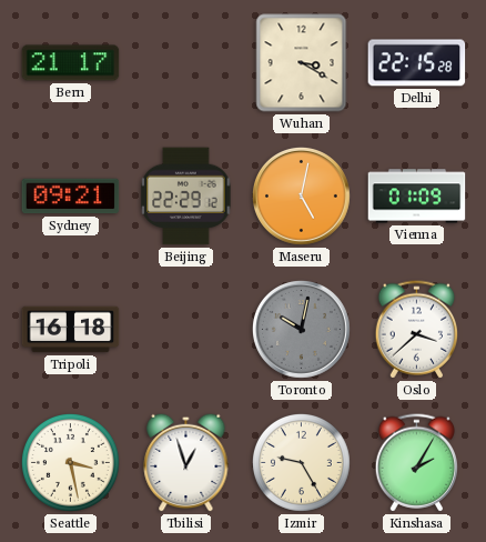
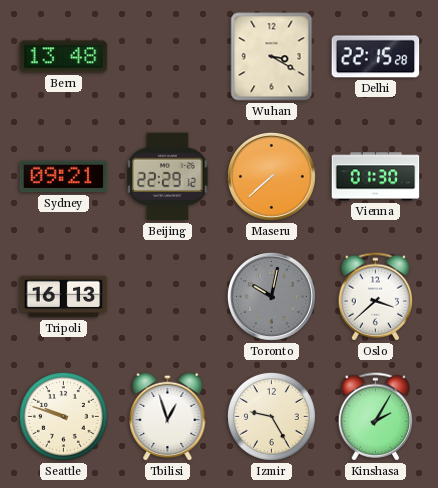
Bern: 21:17 -> 13:48
Maseru: 5:02 -> 7:38
Vienna: 01:09 -> 01:30
Tripoli: 16:18 -> 16:13
Seattle: 3:28 -> 9:48
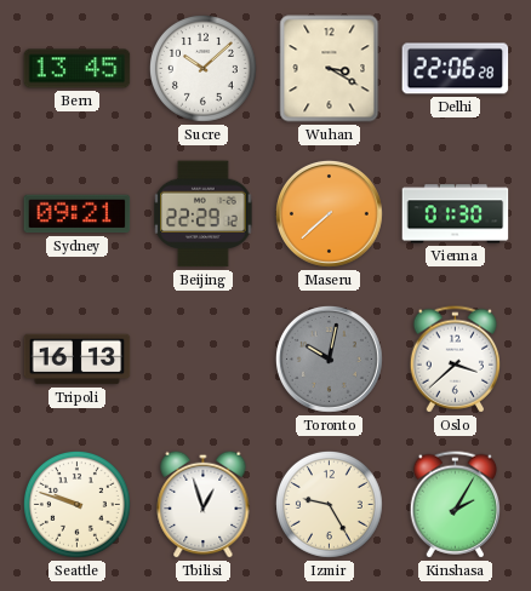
Bern: 13:48 -> 13:45
Sucre: none -> 10:08
Delhi: 22:15 -> 22:06
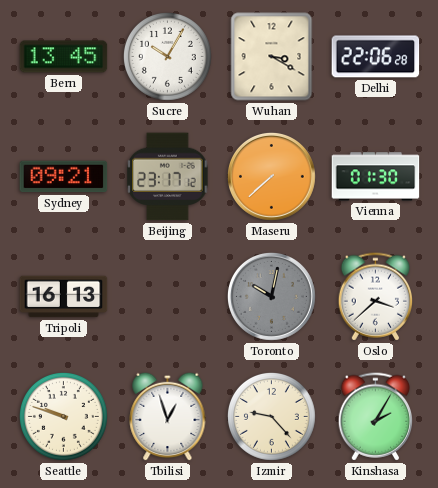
Sucre: 10:08 -> 10:05
Beijing: 22:29 -> 23:17
Izmir: 9:25 -> 9:23
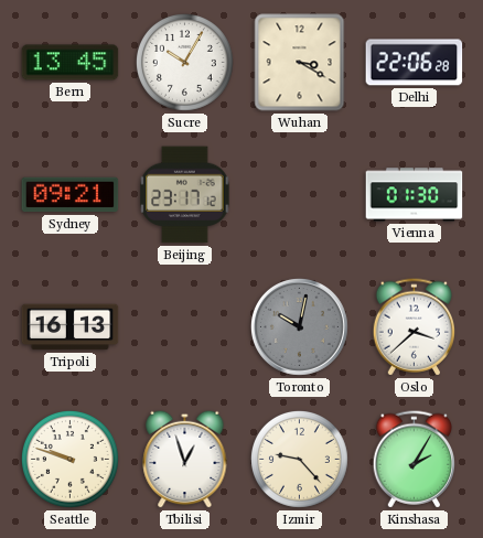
Maseru: 7:38 -> none
